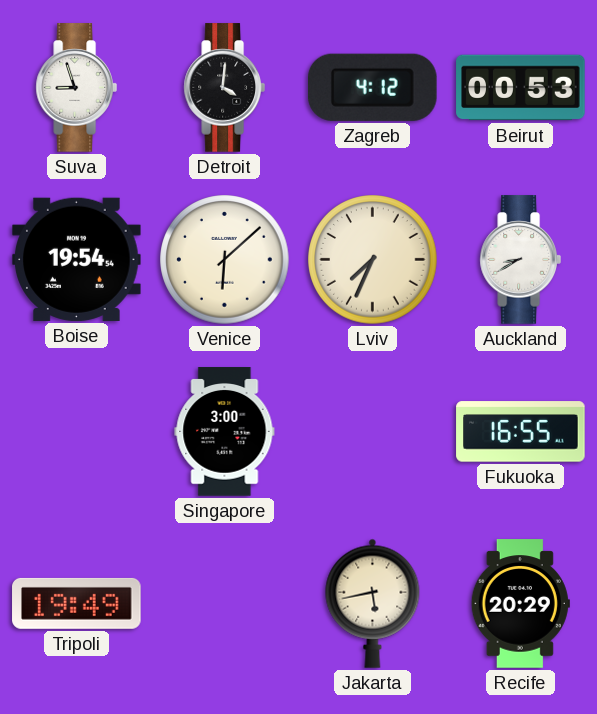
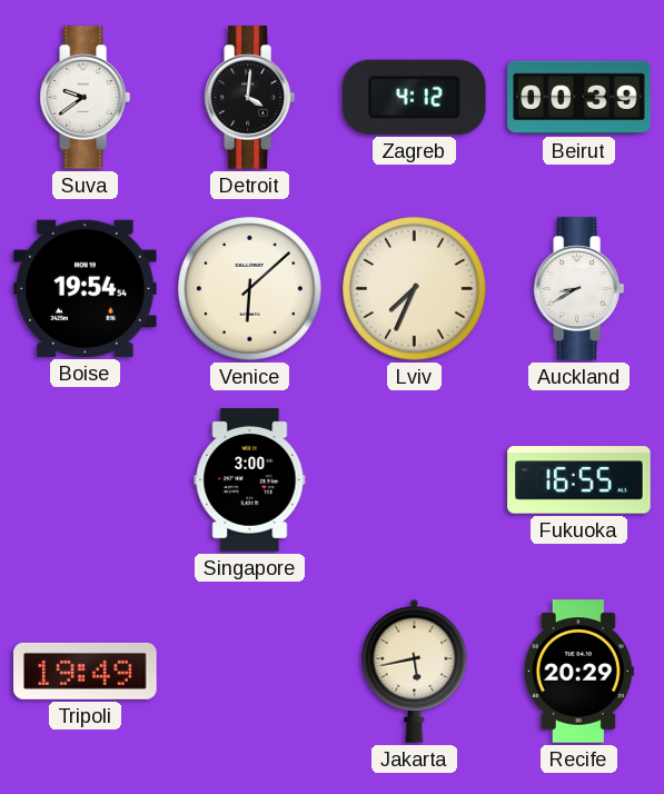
Suva: 8:57 -> 9:39
Beirut: 00:53 -> 00:39
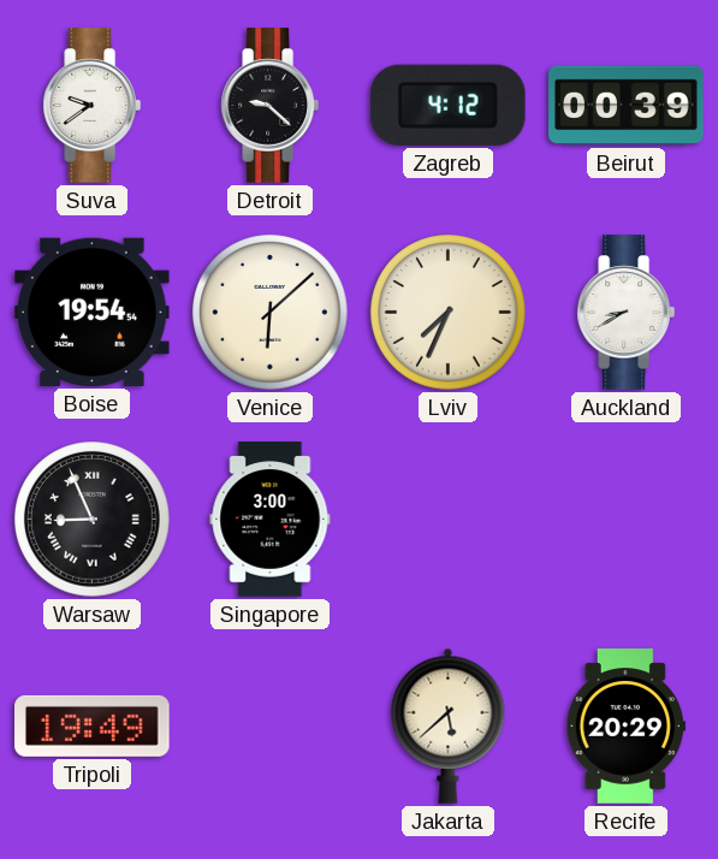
Detroit: 4:01 -> 9:22
Warsaw: none -> 8:56
Fukuoka: 16:55 -> none
Jakarta: 5:43 -> 5:38
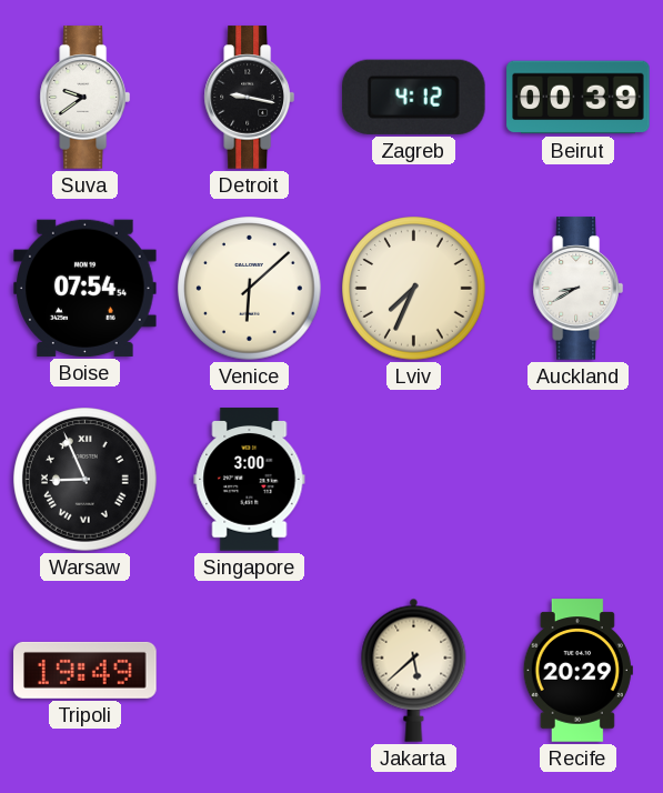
Detroit: 9:22 -> 9:17
Boise: 19:54 -> 07:54
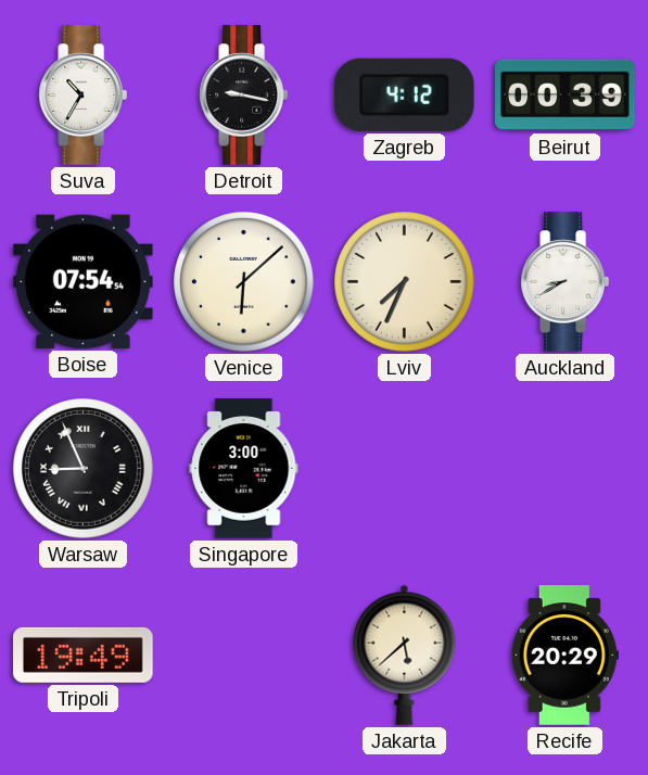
Suva: 9:39 -> 10:35
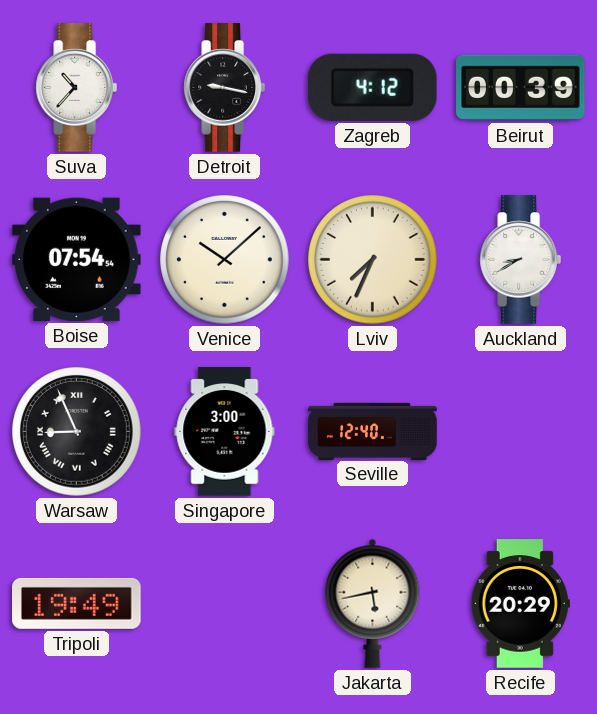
Suva: 10:35 -> 10:37
Venice: 6:08 -> 10:08
Seville: none -> 12:40
Jakarta: 5:38 -> 5:43
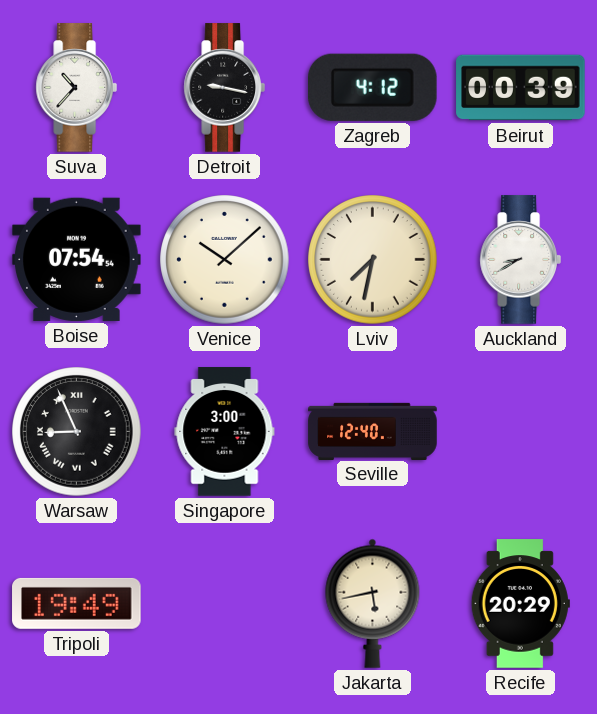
Lviv: 7:34 -> 7:32
